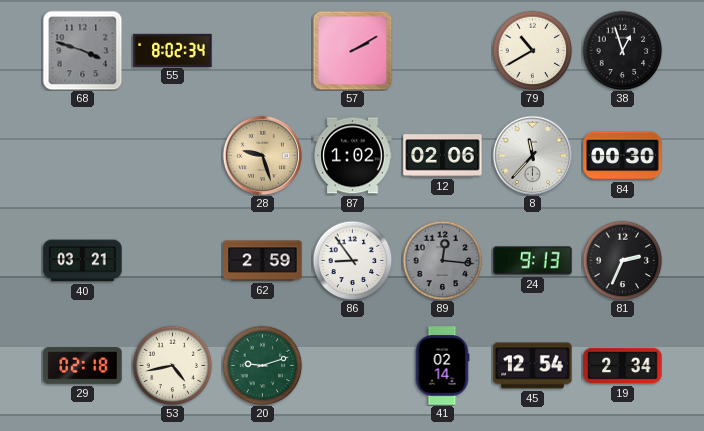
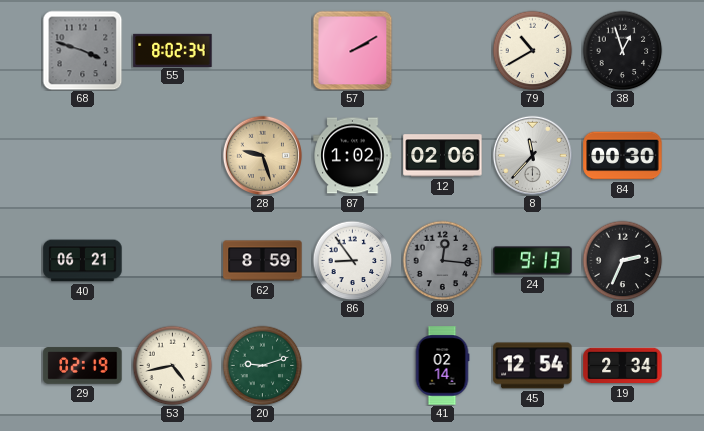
40: 03:21 -> 06:21
62: 2:59 -> 8:59
29: 02:18 -> 02:19
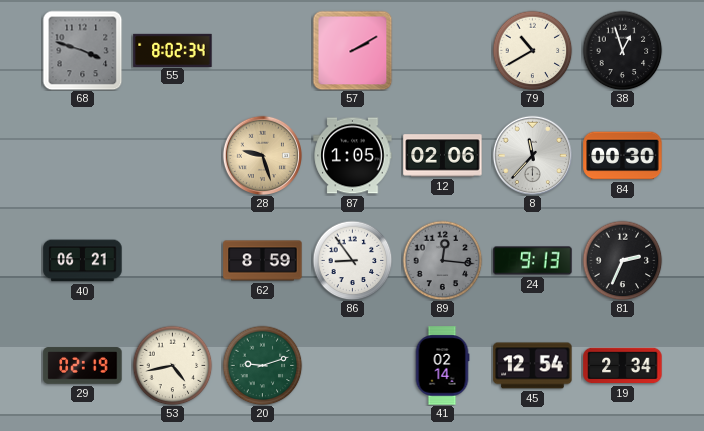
87: 1:02 -> 1:05
